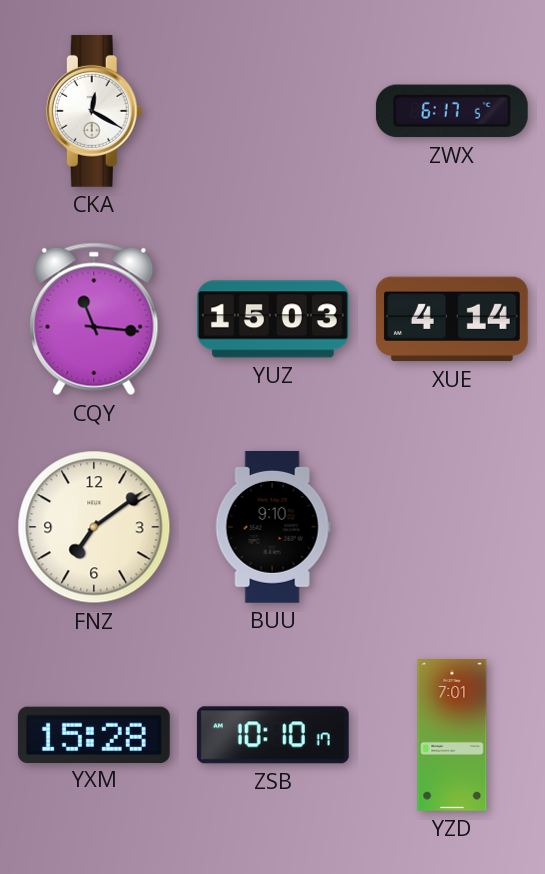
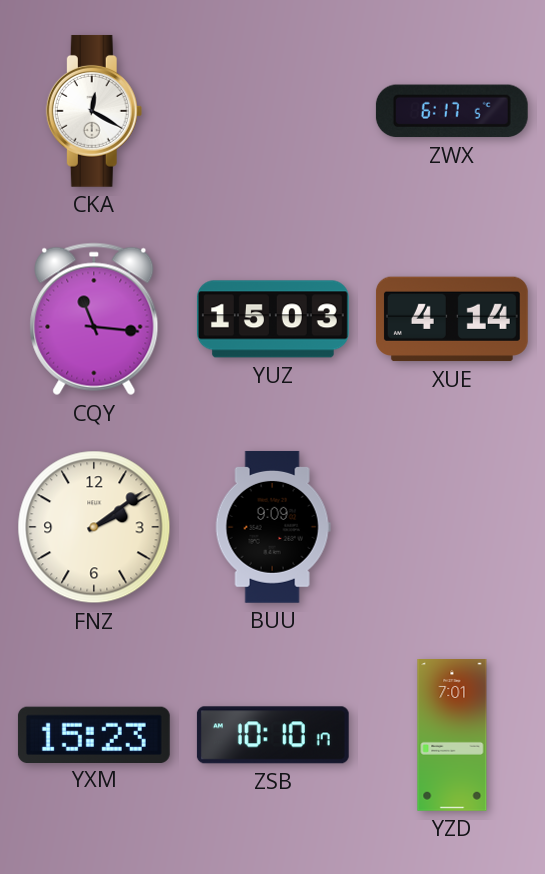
FNZ: 7:09 -> 2:09
BUU: 9:10 -> 9:09
YXM: 15:28 -> 15:23
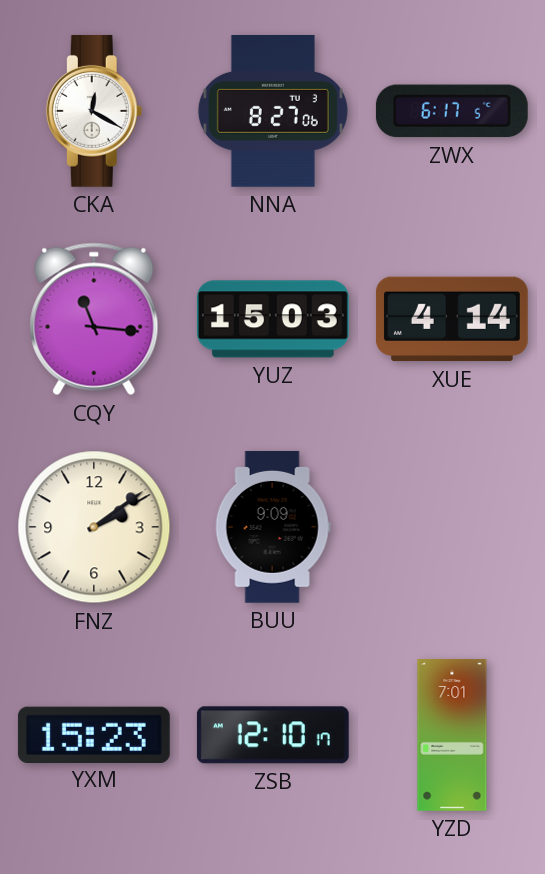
NNA: none -> 8:27
ZSB: 10:10 -> 12:10
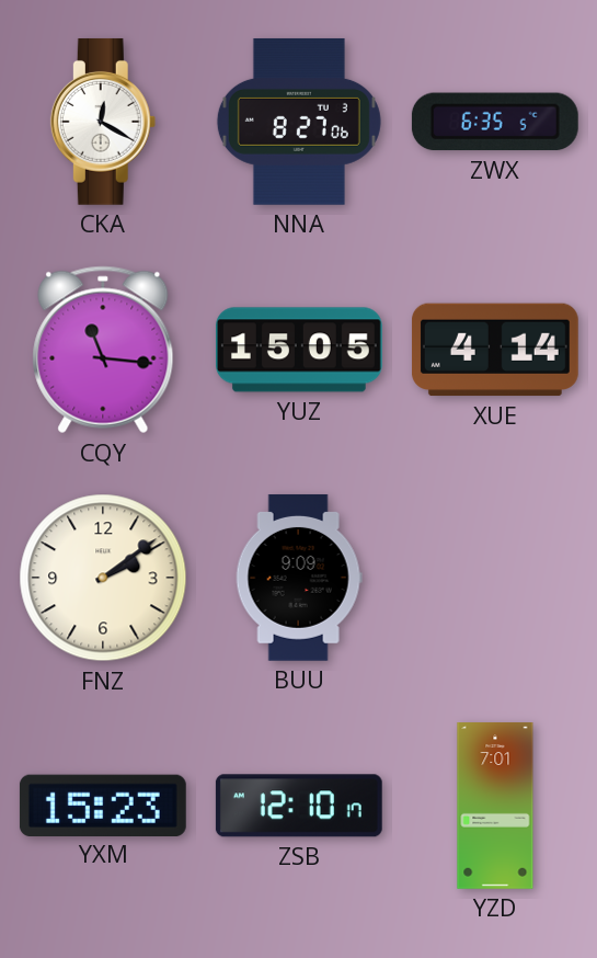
ZWX: 6:17 -> 6:35
YUZ: 15:03 -> 15:05
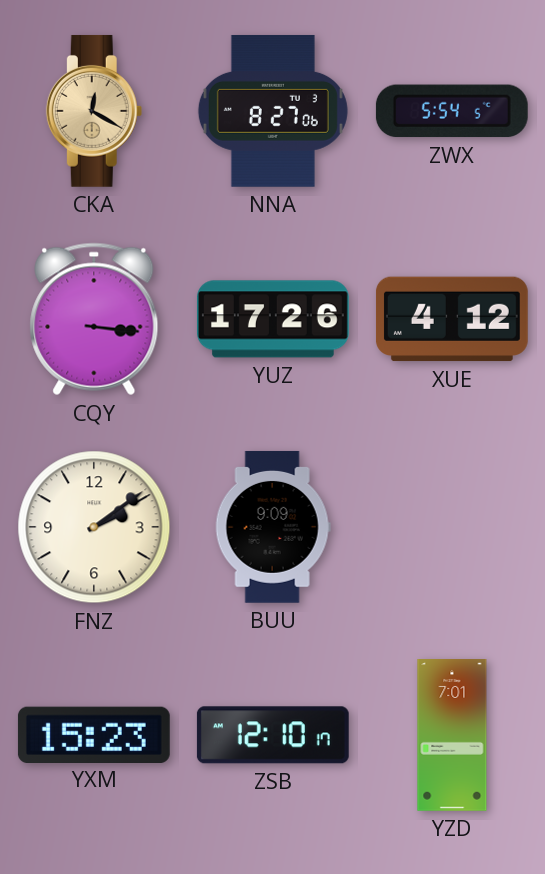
CKA dial: white -> champagne
ZWX: 6:35 -> 5:54
CQY: 11:16 -> 3:16
YUZ: 15:05 -> 17:26
XUE: 4:14 -> 4:12
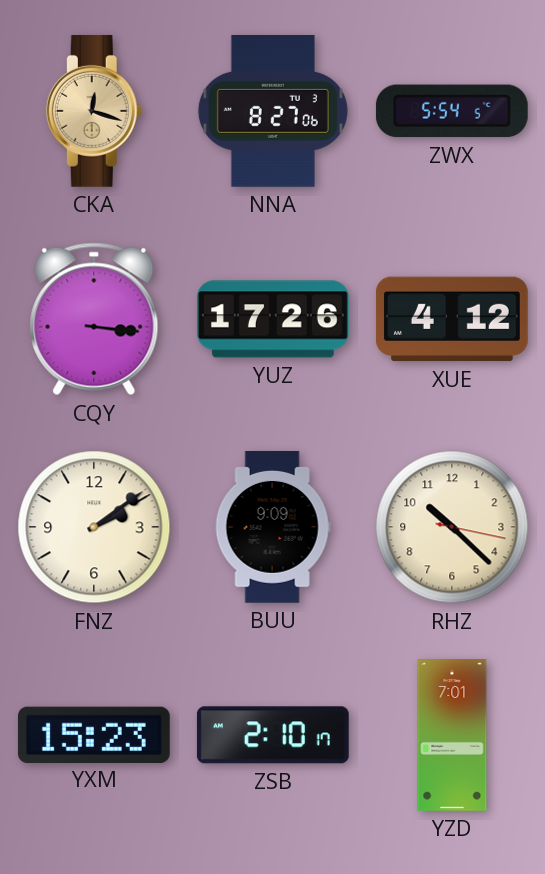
CKA: 12:20 -> 12:18
RHZ: none -> 10:22
ZSB: 12:10 -> 2:10
